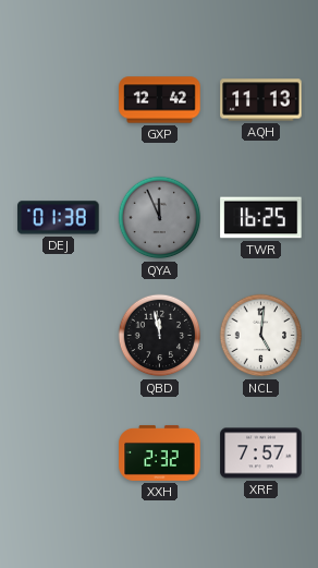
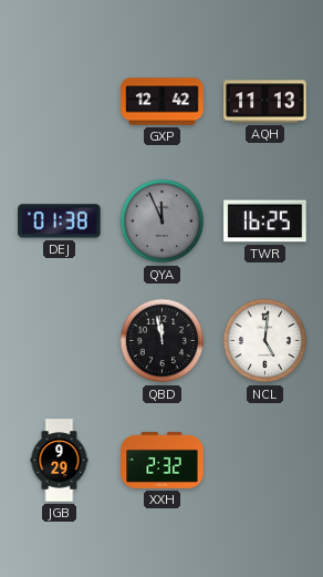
JGB: none -> 9:29
XRF: 7:57 -> none
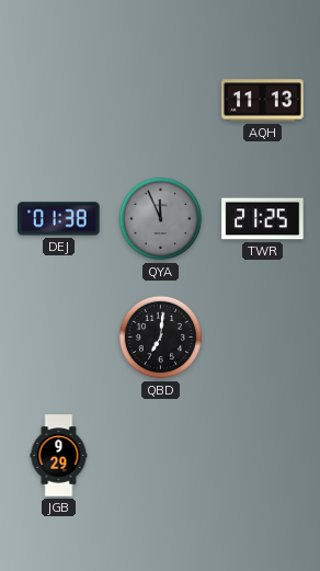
GXP: 12:42 -> none
TWR: 16:25 -> 21:25
QBD: 11:58 -> 7:01
NCL: 5:01 -> none
XXH: 2:32 -> none
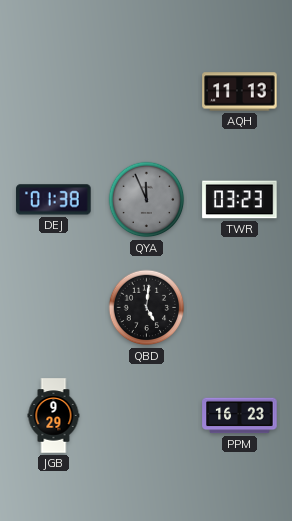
TWR: 21:25 -> 03:23
QBD: 7:01 -> 5:01
PPM: none -> 16:23
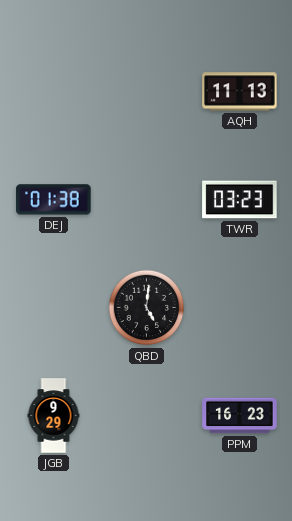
QYA: 11:56 -> none
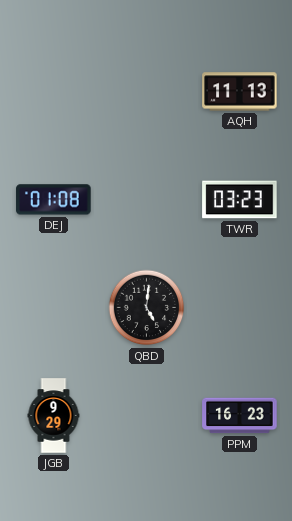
DEJ: 01:38 -> 01:08
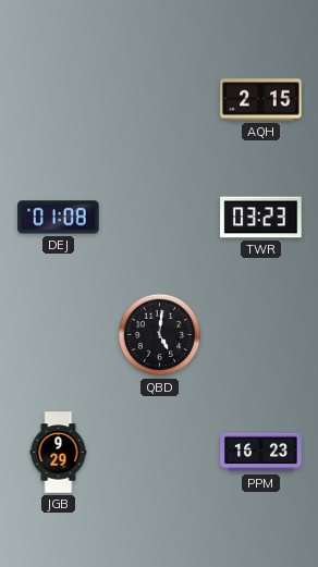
AQH: 11:13 -> 2:15
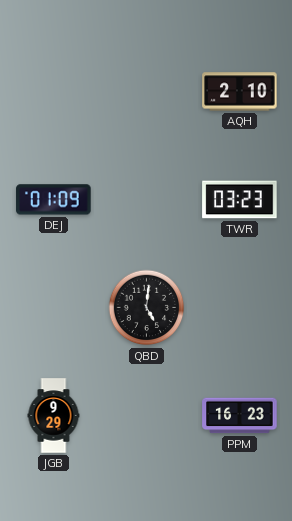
AQH: 2:15 -> 2:10
DEJ: 01:08 -> 01:09
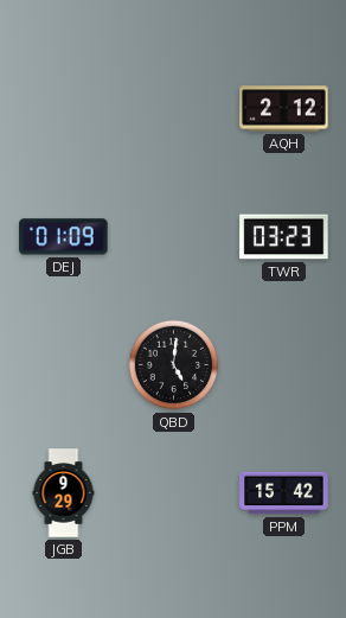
AQH: 2:10 -> 2:12
PPM: 16:23 -> 15:42
